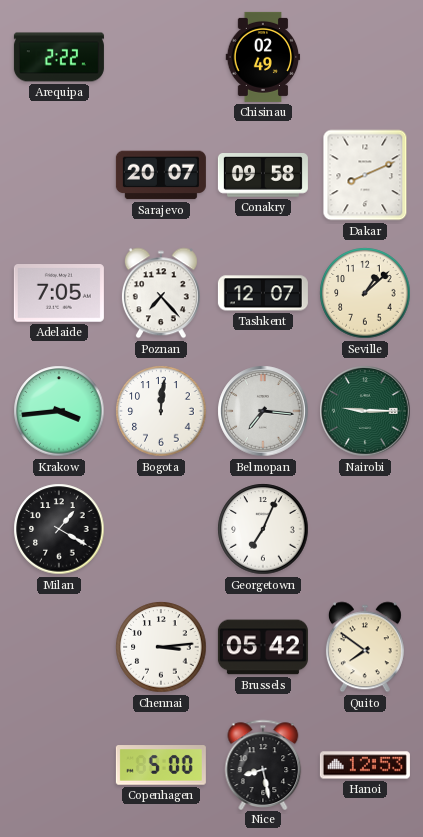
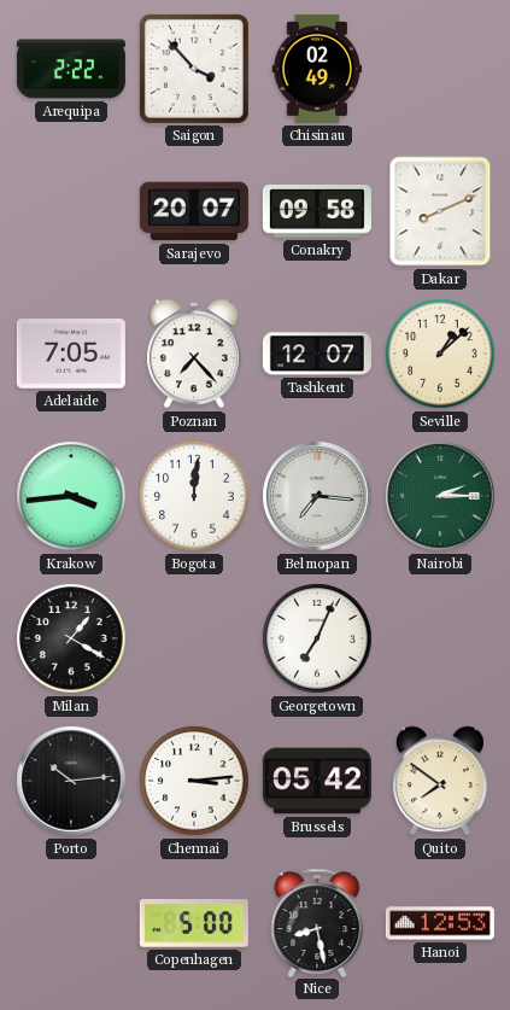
Saigon: none -> 3:53
Nairobi: 9:15 -> 2:15
Porto: none -> 10:14
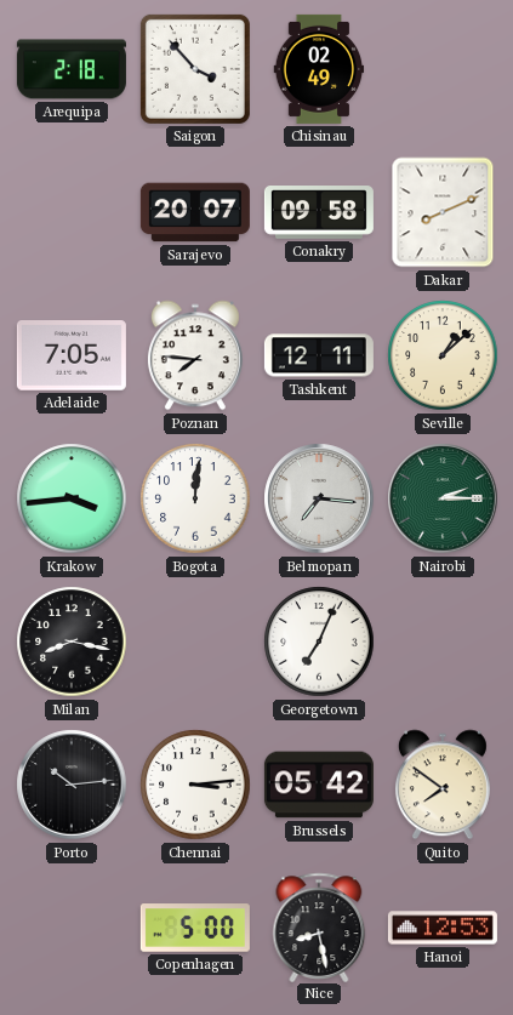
Arequipa: 2:22 -> 2:18
Poznan: 7:23 -> 7:46
Tashkent: 12:07 -> 12:11
Milan: 1:20 -> 8:17
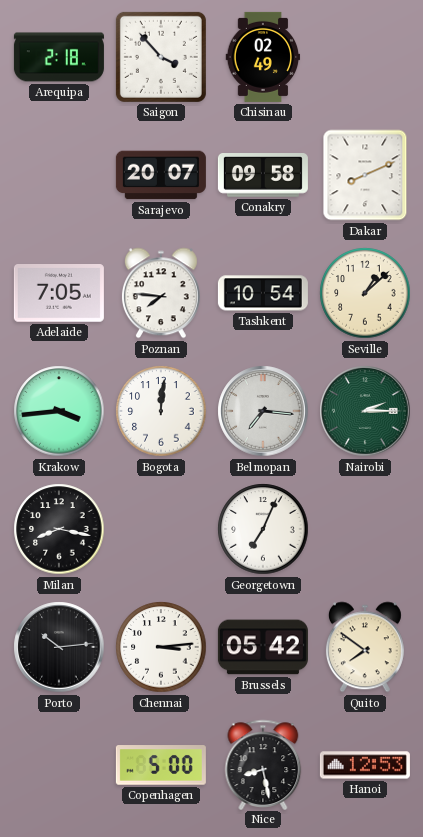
Tashkent: 12:11 -> 10:54
